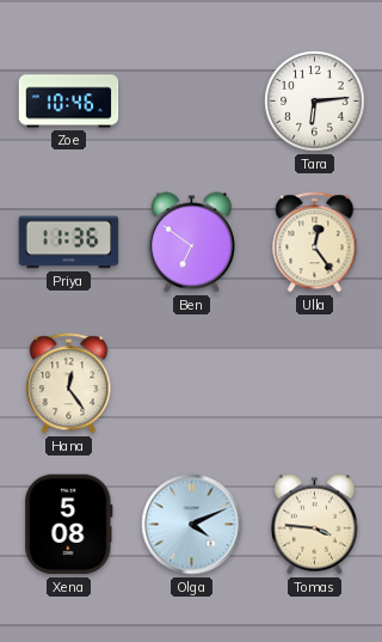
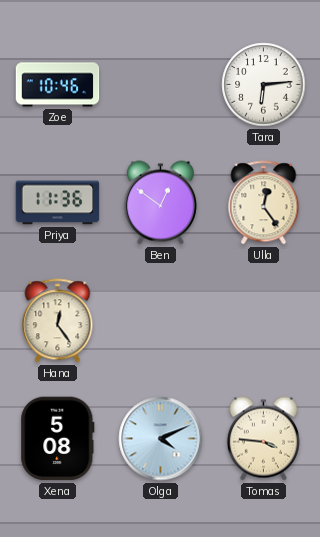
Ben: 6:51 -> 12:51
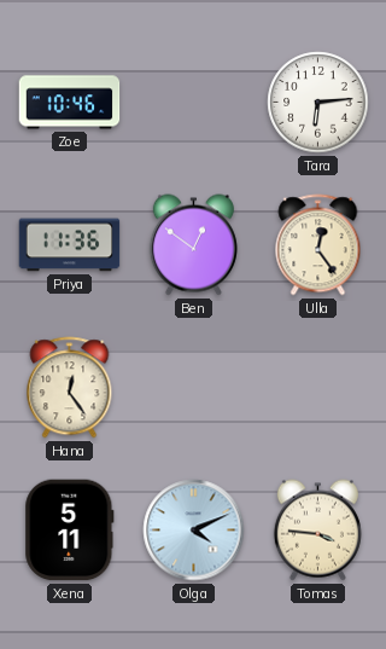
Xena: 5:08 -> 5:11
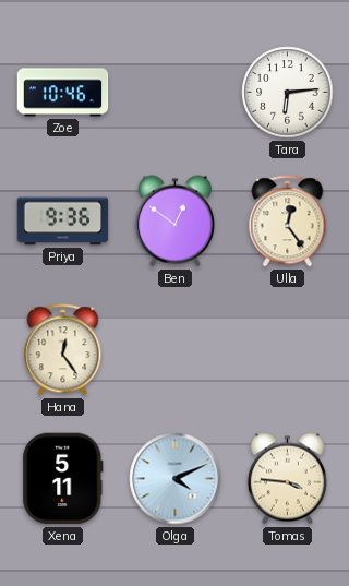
Priya: 11:36 -> 9:36
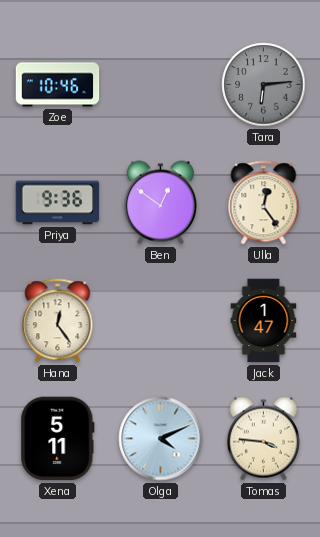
Tara dial: white -> grey
Jack: none -> 1:47
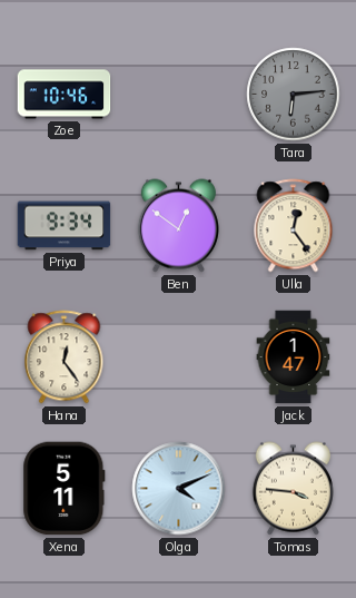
Priya: 9:36 -> 9:34
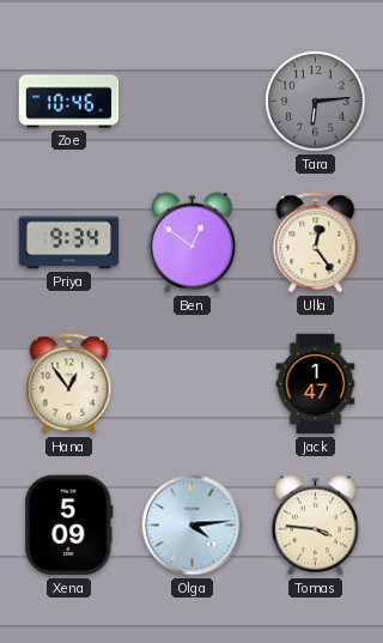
Hana: 12:24 -> 12:54
Xena: 5:11 -> 5:09
Olga: 4:11 -> 4:14
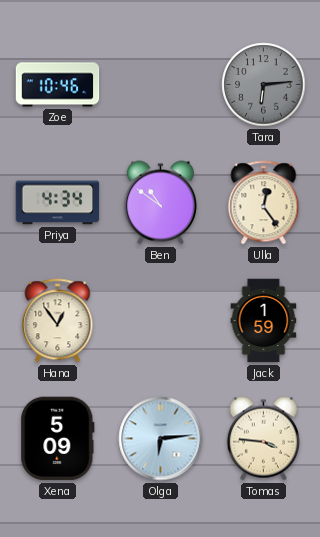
Priya: 9:34 -> 4:34
Ben: 12:51 -> 10:51
Jack: 1:47 -> 1:59
Olga: 4:14 -> 6:14
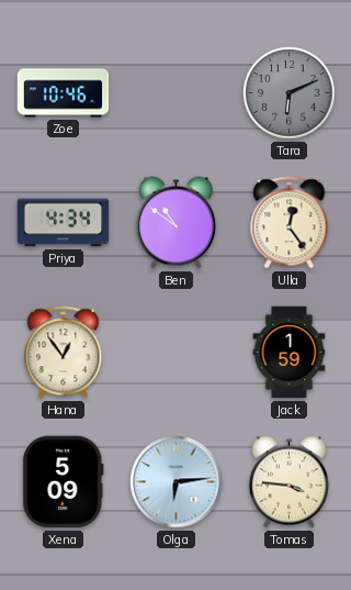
Tara: 6:14 -> 6:11
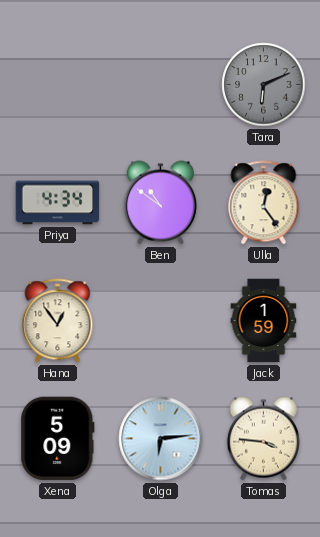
Zoe: 10:46 -> none
